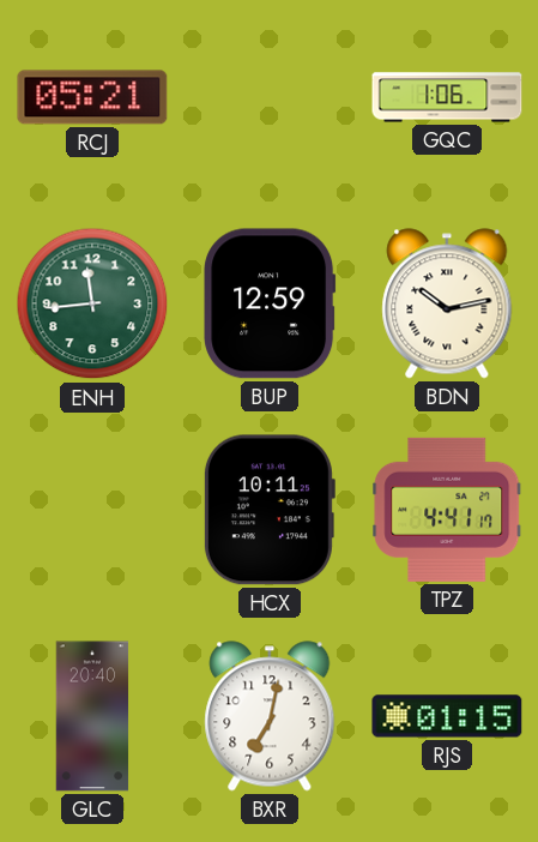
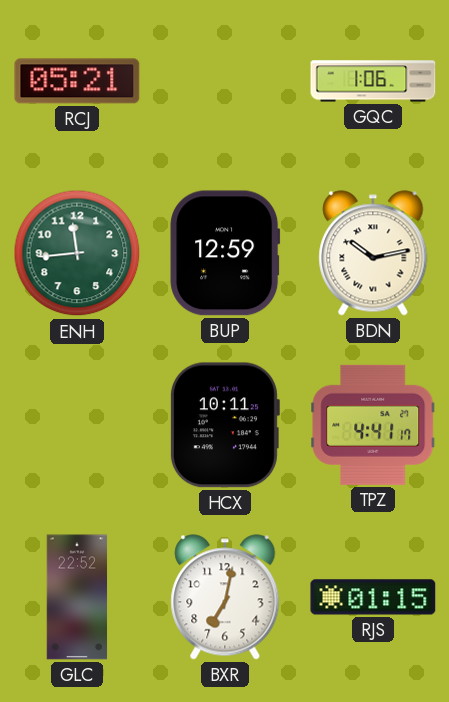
GLC: 20:40 -> 22:52
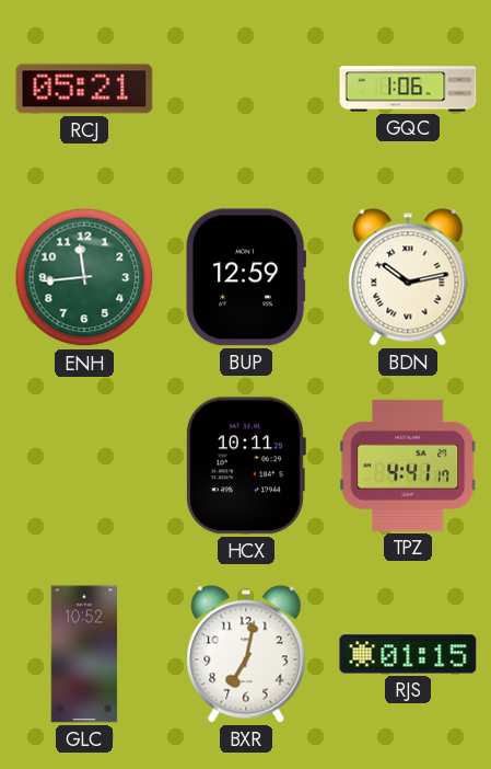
GLC: 22:52 -> 10:52
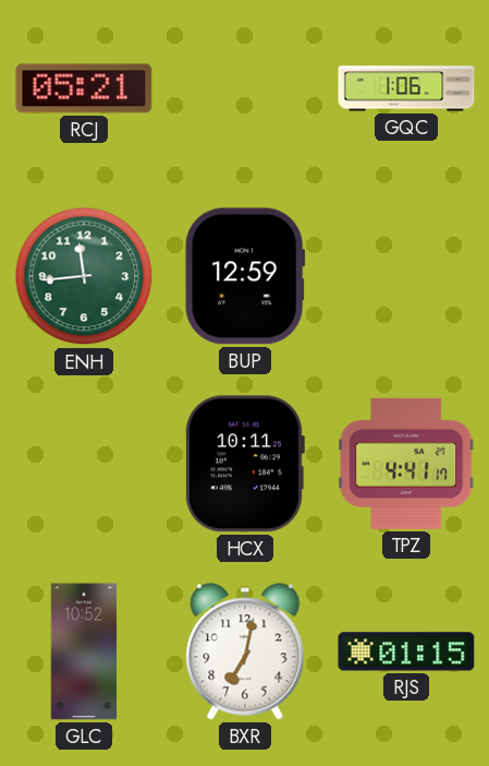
BDN: 10:13 -> none
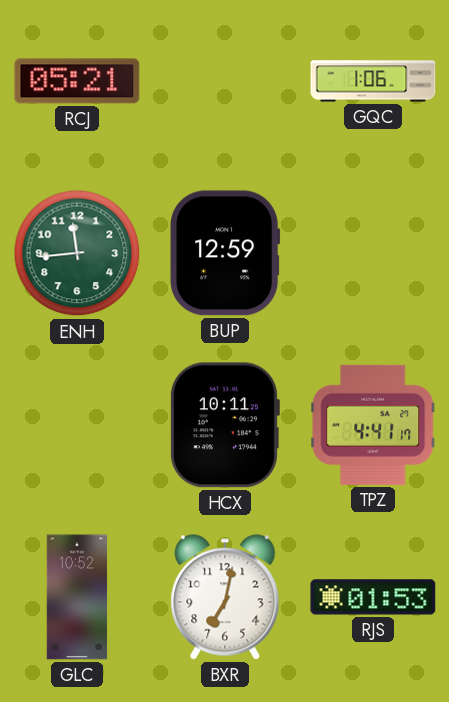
RJS: 01:15 -> 01:53
